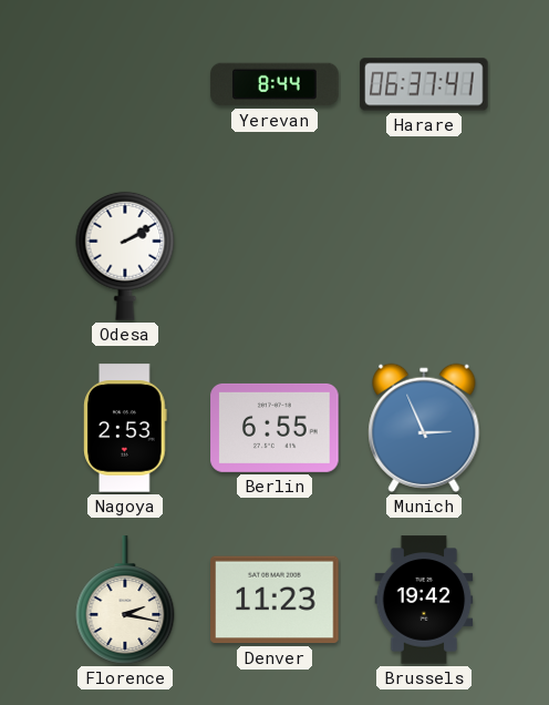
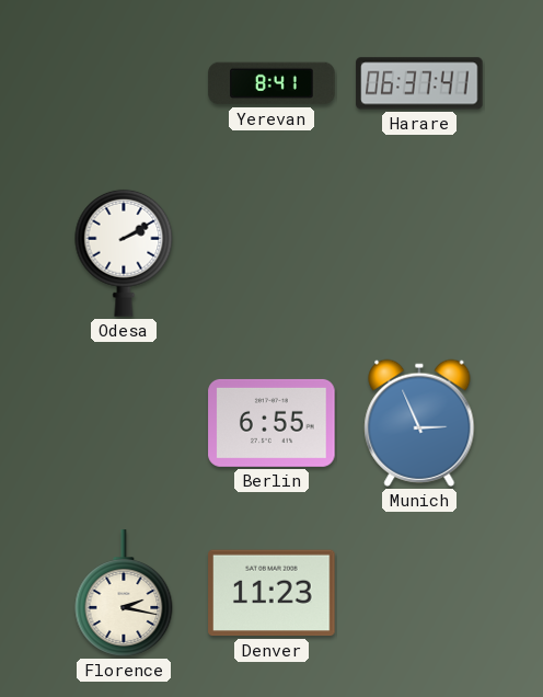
Yerevan: 8:44 -> 8:41
Nagoya: 2:53 -> none
Brussels: 19:42 -> none
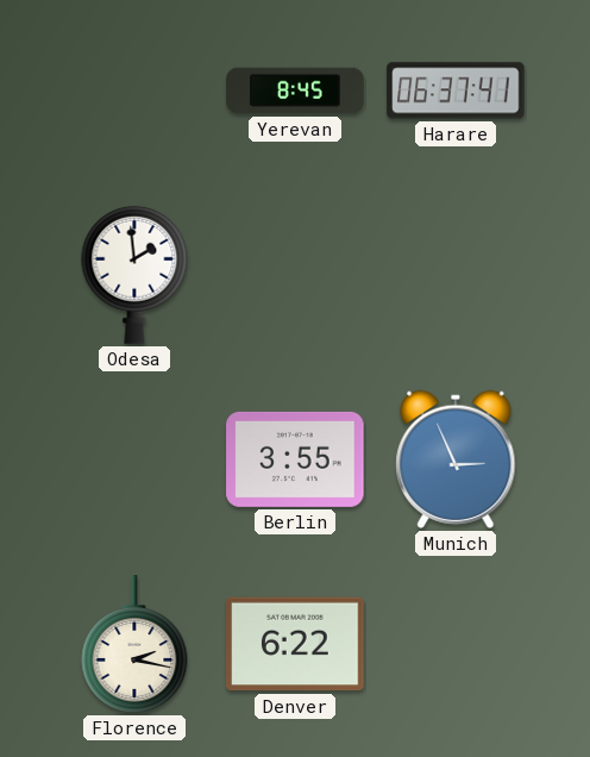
Yerevan: 8:41 -> 8:45
Odesa: 2:10 -> 1:59
Berlin: 6:55 -> 3:55
Denver: 11:23 -> 6:22
